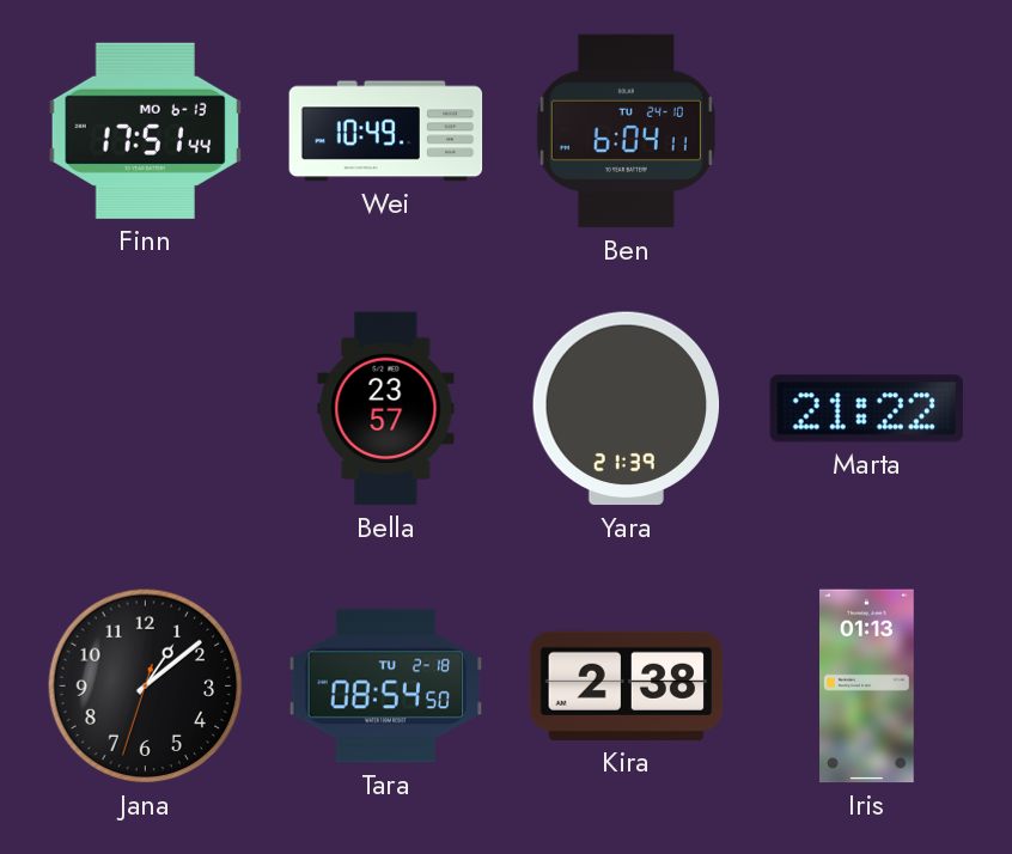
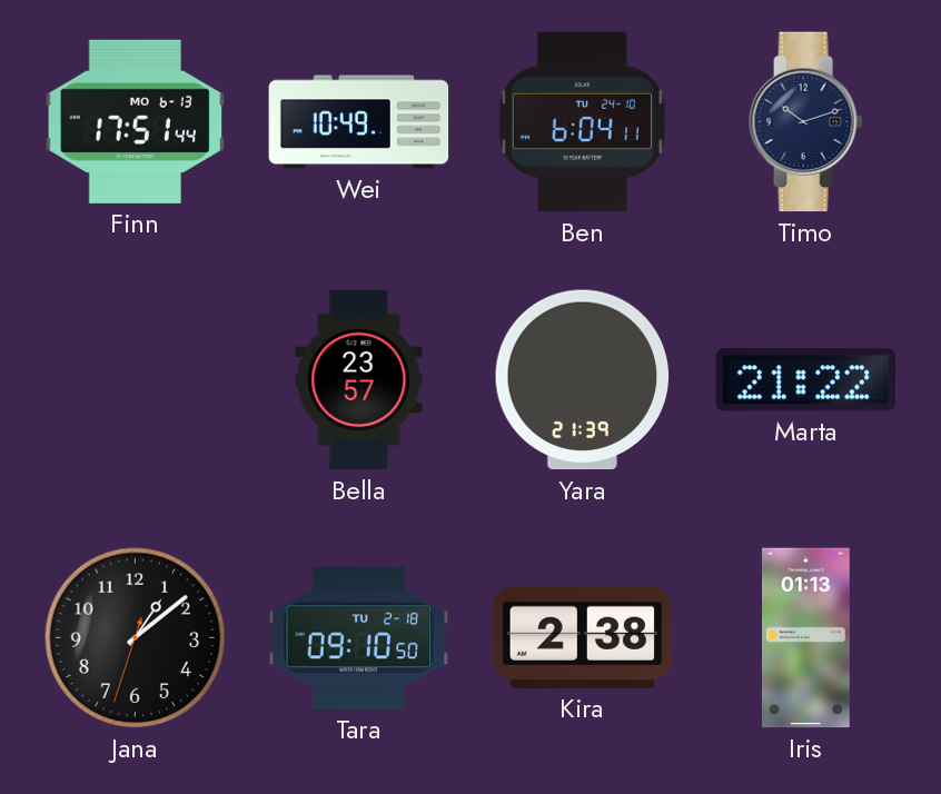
Timo: none -> 10:12
Tara: 08:54 -> 09:10
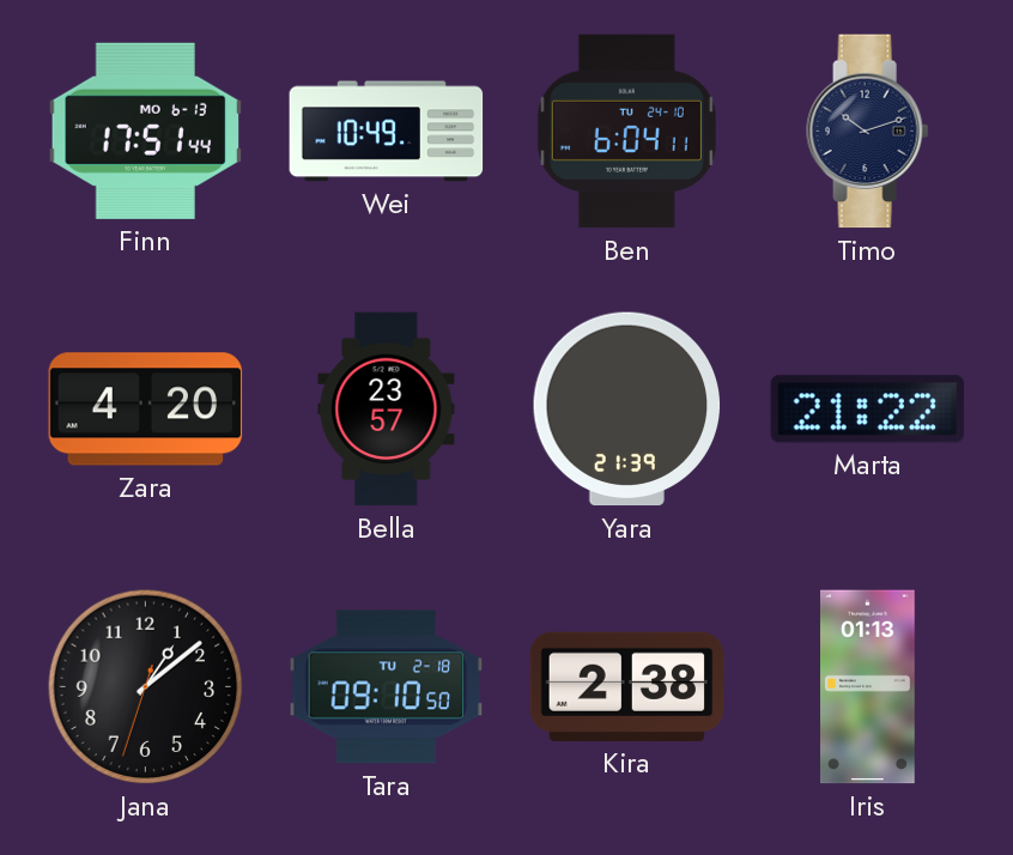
Zara: none -> 4:20
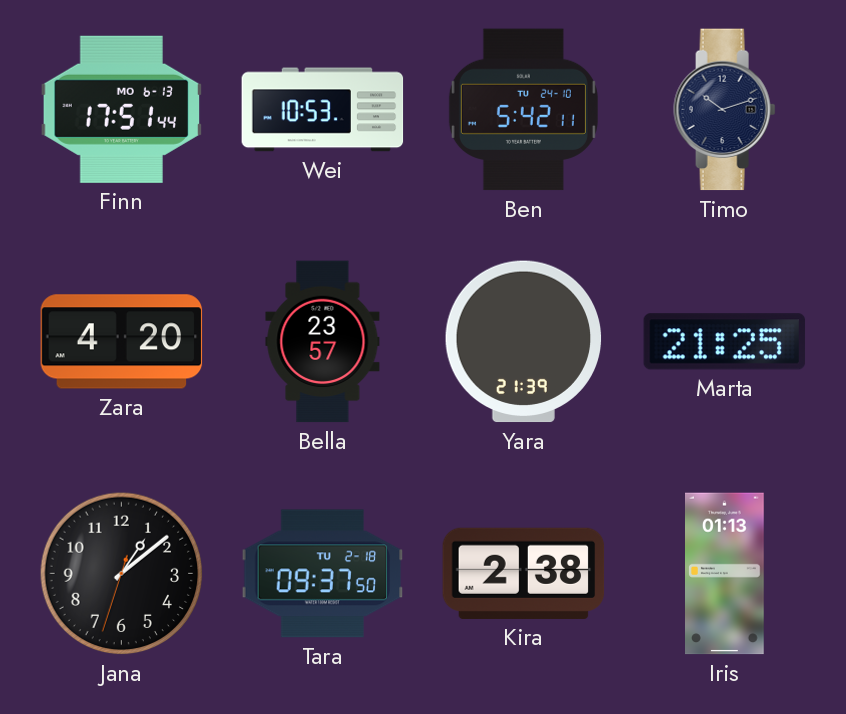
Wei: 10:49 -> 10:53
Ben: 6:04 -> 5:42
Marta: 21:22 -> 21:25
Tara: 09:10 -> 09:37
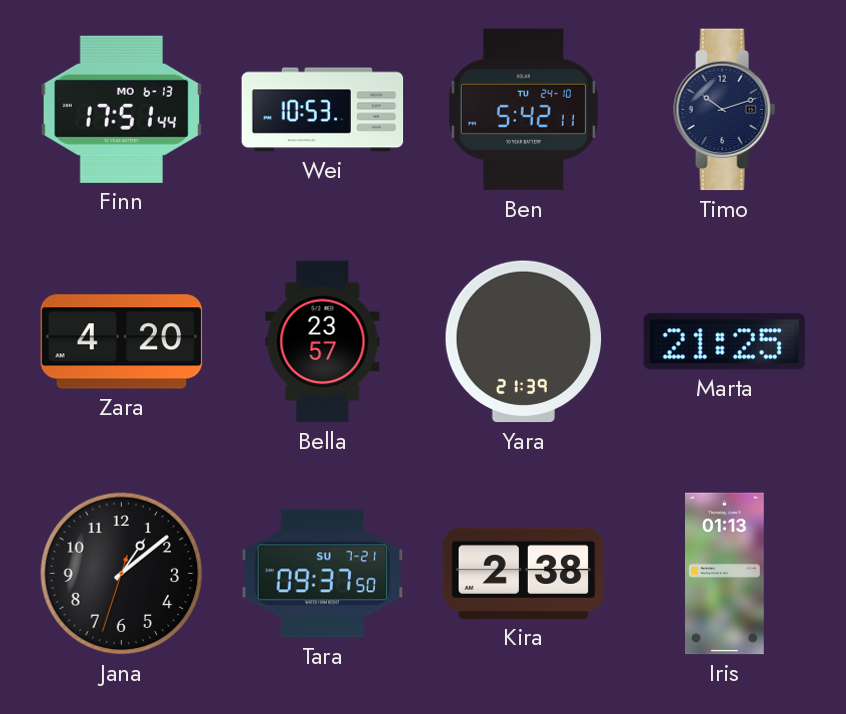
Tara date: TU 2-18 -> SU 7-21
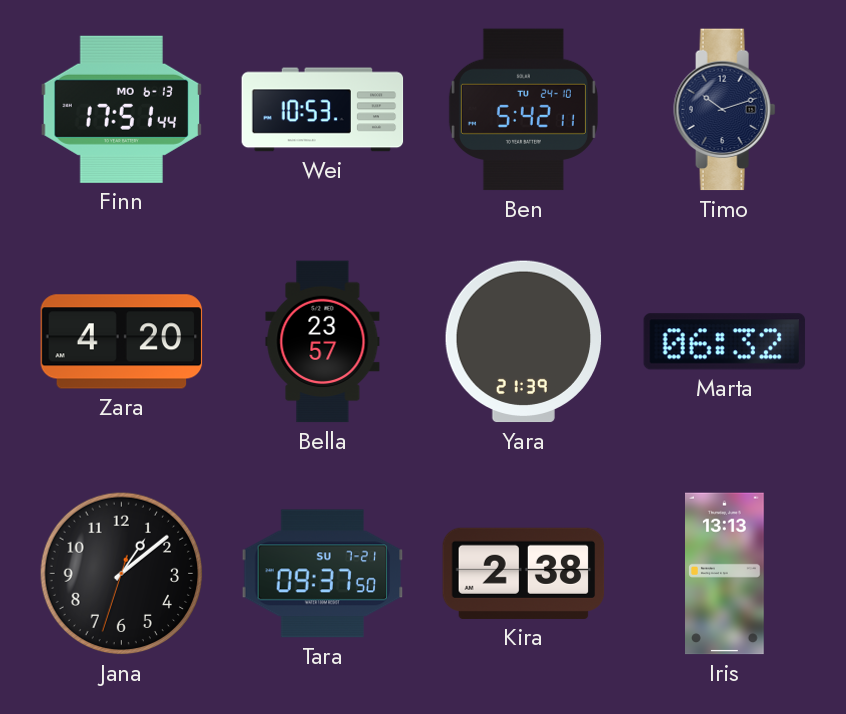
Marta: 21:25 -> 06:32
Iris: 01:13 -> 13:13
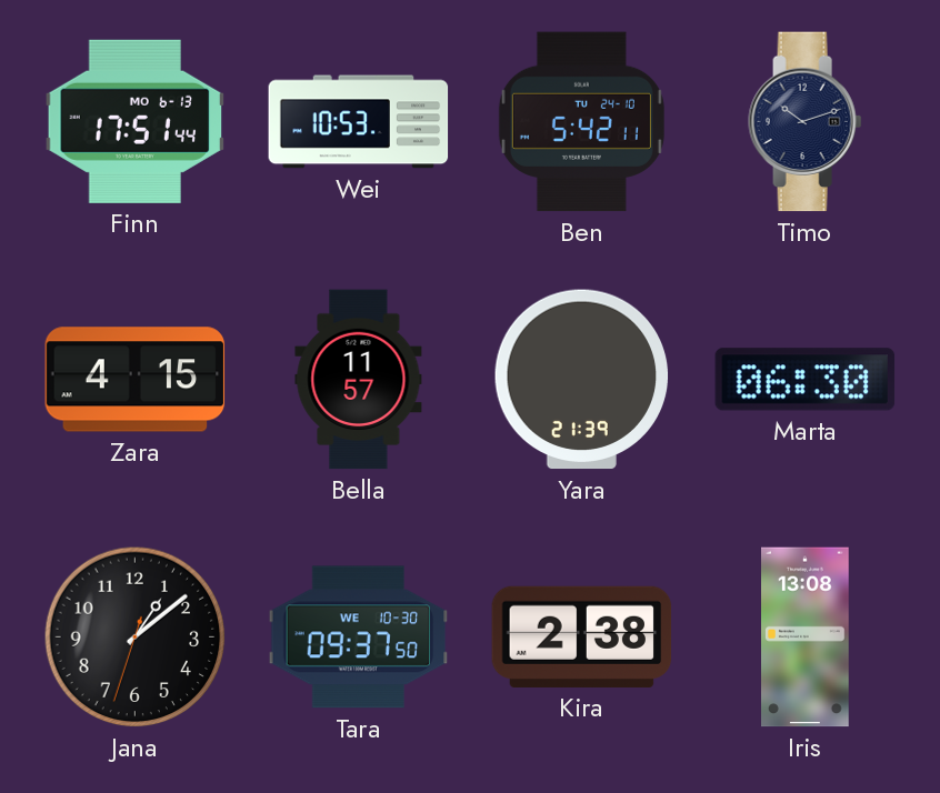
Zara: 4:20 -> 4:15
Bella: 23:57 -> 11:57
Marta: 06:32 -> 06:30
Tara date: SU 7-21 -> WE 10-30
Iris: 13:13 -> 13:08
